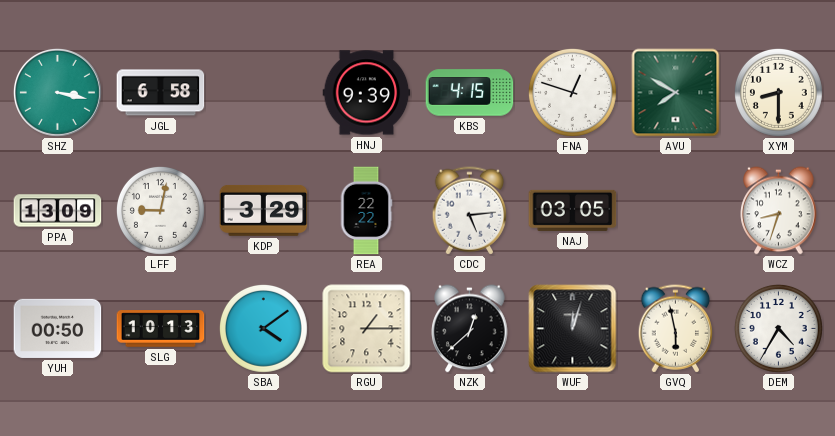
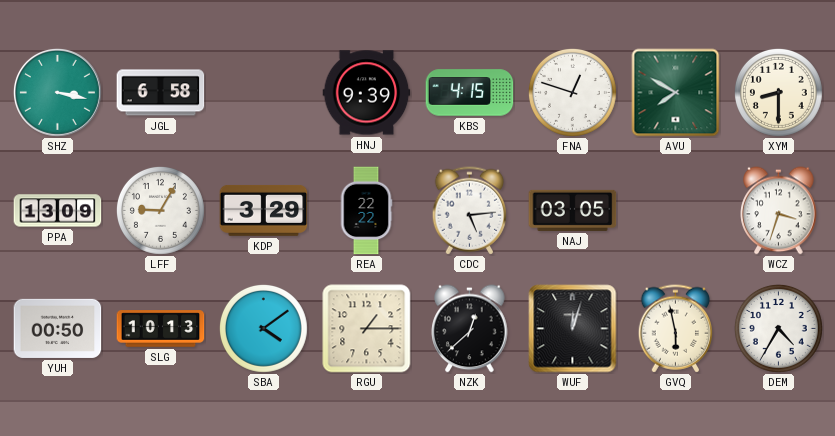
LFF: 9:02 -> 9:05
WCZ: 8:33 -> 3:33
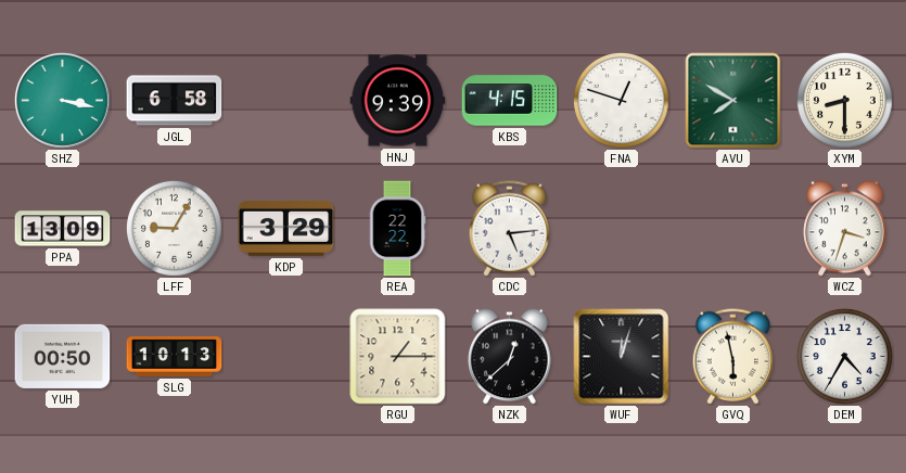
NAJ: 03:05 -> none
SBA: 4:09 -> none
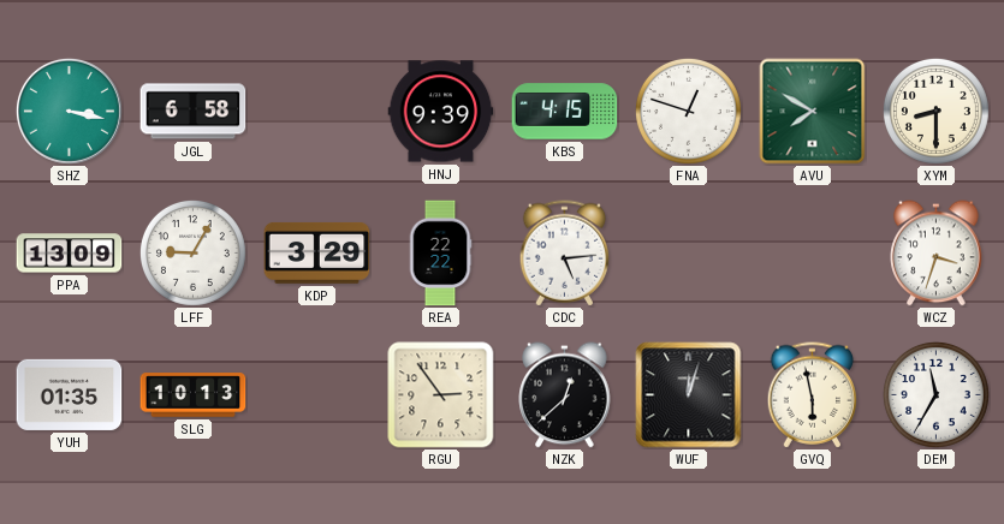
YUH: 00:50 -> 01:35
RGU: 1:15 -> 2:54
DEM: 4:35 -> 11:35
